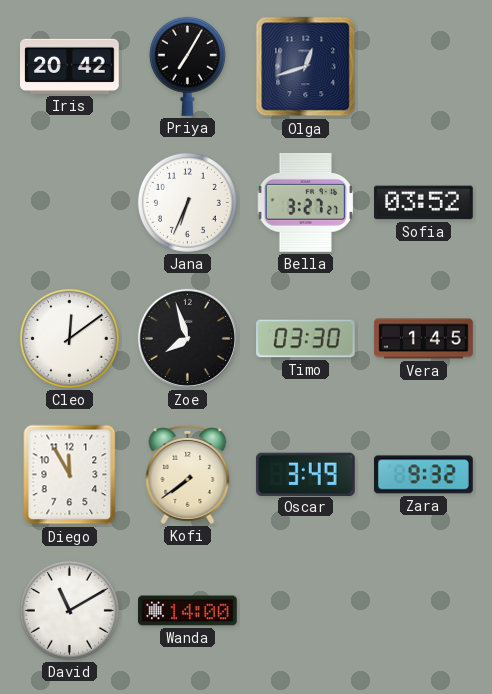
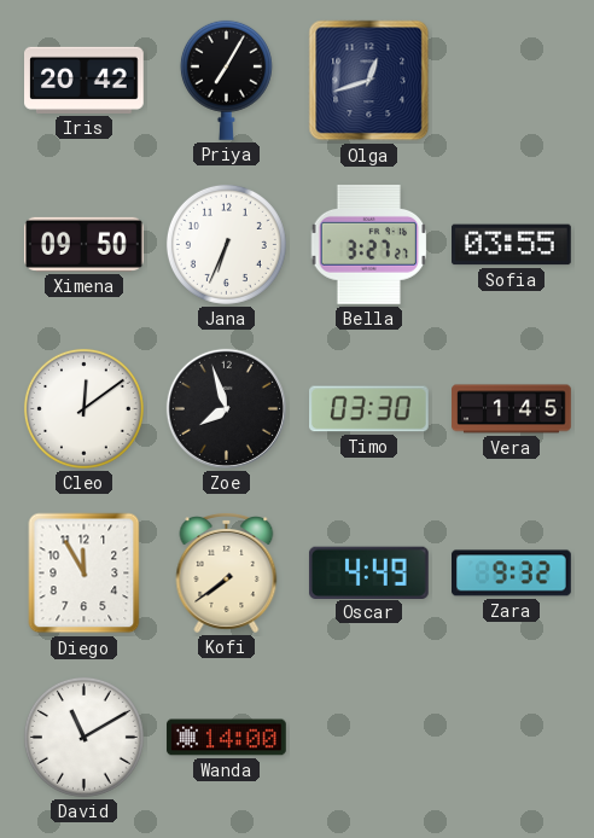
Ximena: none -> 09:50
Sofia: 03:52 -> 03:55
Oscar: 3:49 -> 4:49
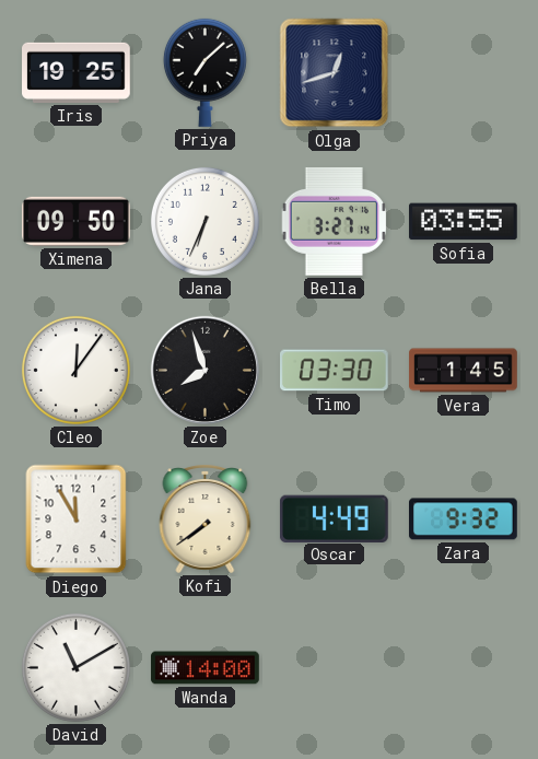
Iris: 20:42 -> 19:25
Priya: 7:05 -> 7:08
Bella: 3:27:27 -> 3:27:14
Cleo: 12:09 -> 12:06
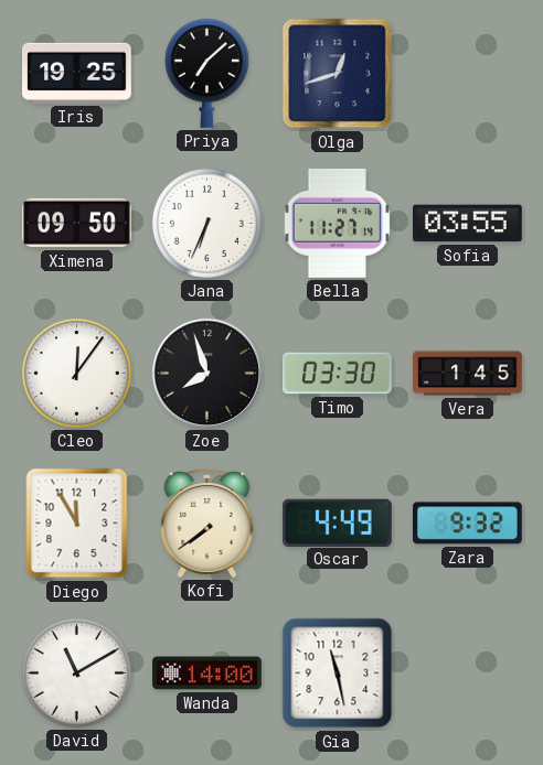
Bella: 3:27 -> 11:27
Gia: none -> 11:28
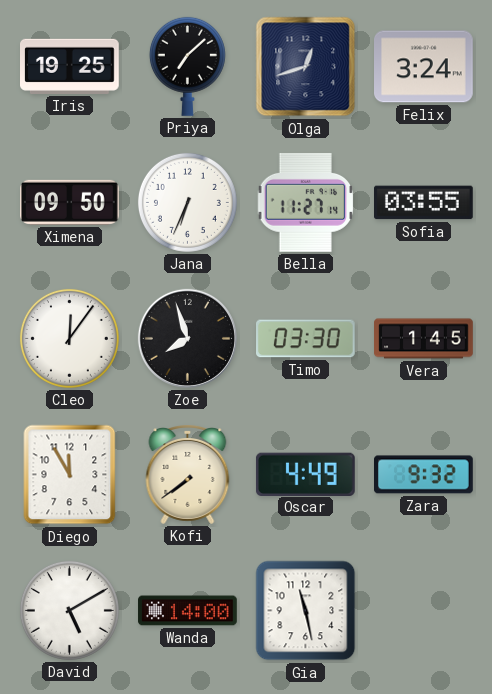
Felix: none -> 3:24
David: 11:10 -> 5:10
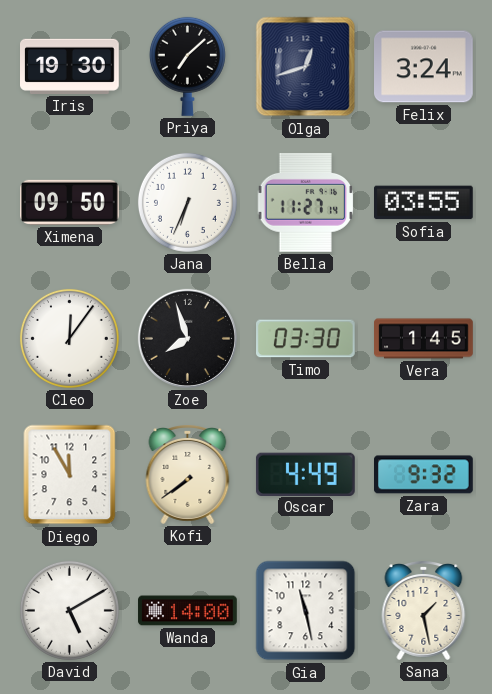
Iris: 19:25 -> 19:30
Sana: none -> 1:28
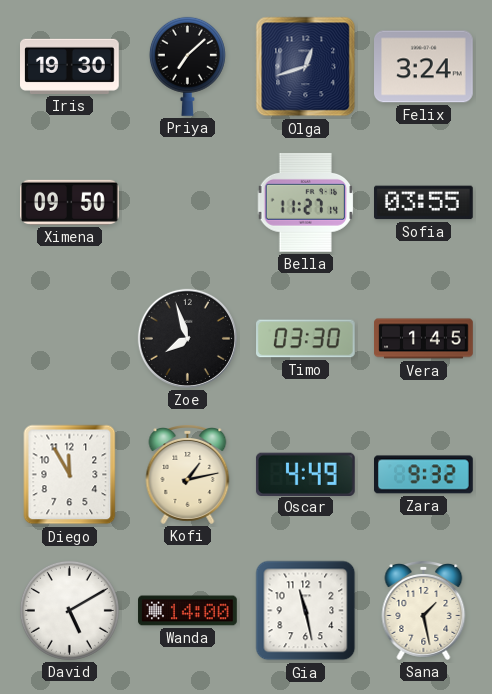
Jana: 6:34 -> none
Cleo: 12:06 -> none
Kofi: 7:39 -> 1:13
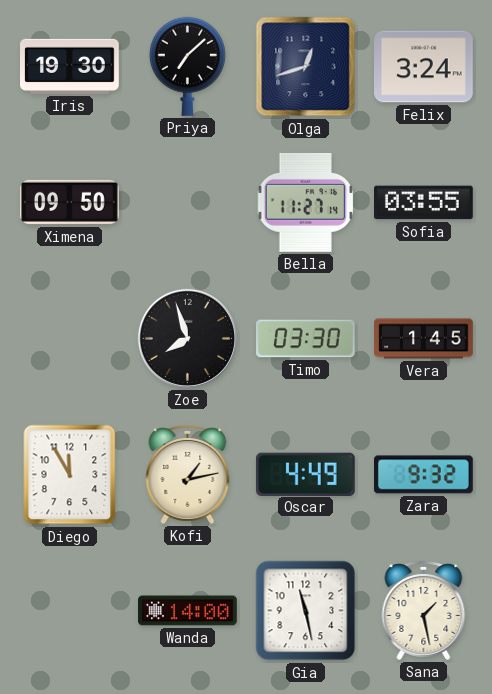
David: 5:10 -> none
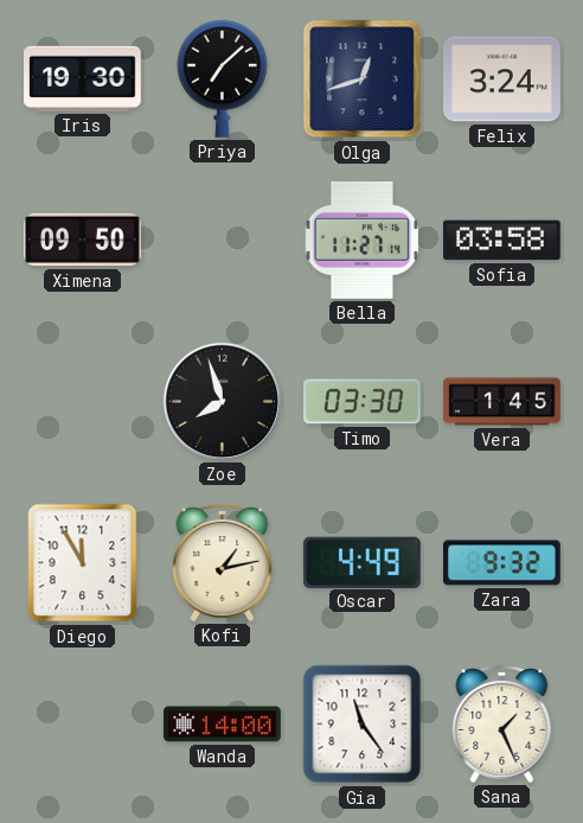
Sofia: 03:55 -> 03:58
Gia: 11:28 -> 11:24
Sana: 1:28 -> 1:26
